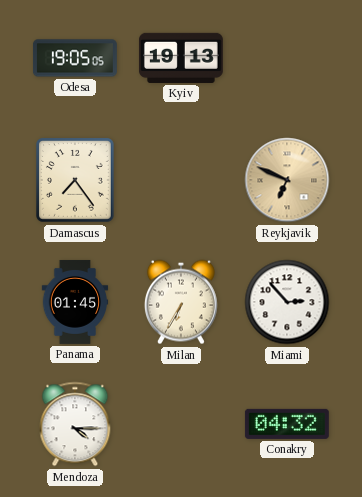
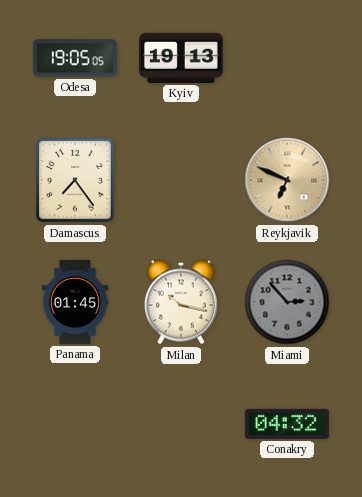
Milan: 6:35 -> 10:17
Miami dial: white -> grey
Mendoza: 4:15 -> none
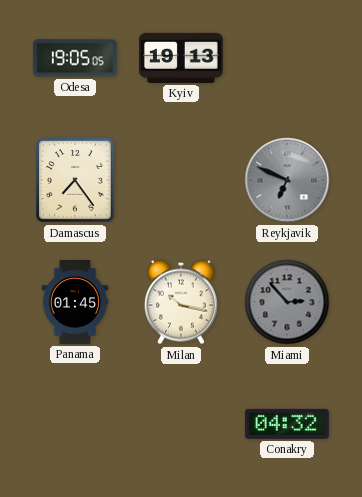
Reykjavik dial: champagne -> grey
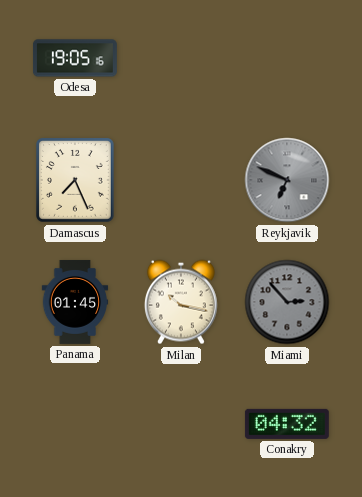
Odesa: 19:05:05 -> 19:05:16
Kyiv: 19:13 -> none
Damascus: 7:24 -> 7:26
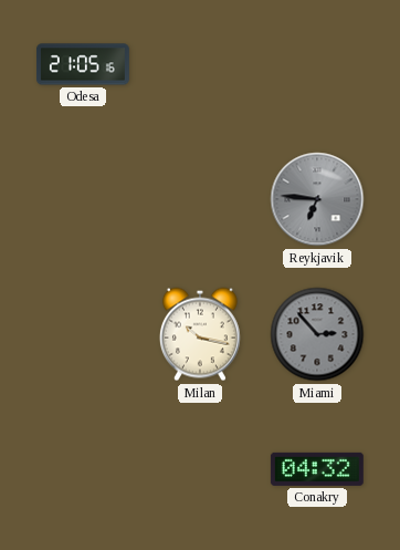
Odesa: 19:05 -> 21:05
Damascus: 7:26 -> none
Reykjavik: 6:49 -> 6:46
Panama: 01:45 -> none
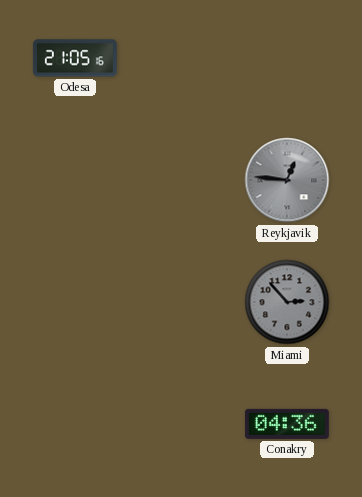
Reykjavik: 6:46 -> 12:46
Milan: 10:17 -> none
Conakry: 04:32 -> 04:36
